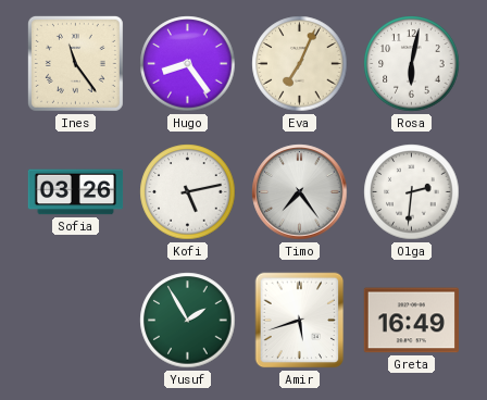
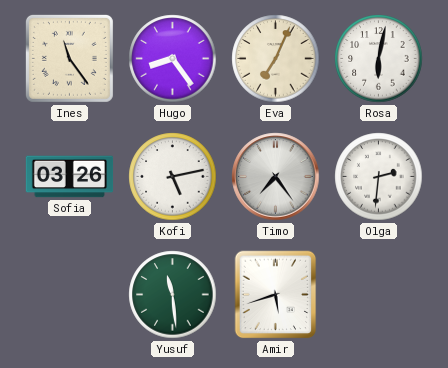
Yusuf: 1:55 -> 11:29
Greta: 16:49 -> none
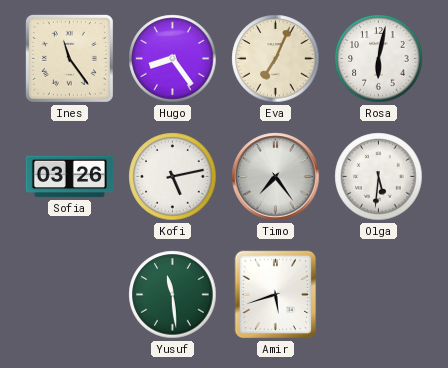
Olga: 2:31 -> 5:31
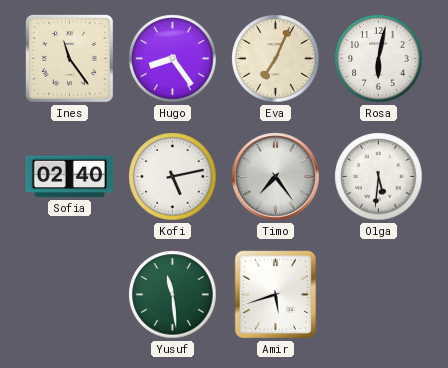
Sofia: 03:26 -> 02:40
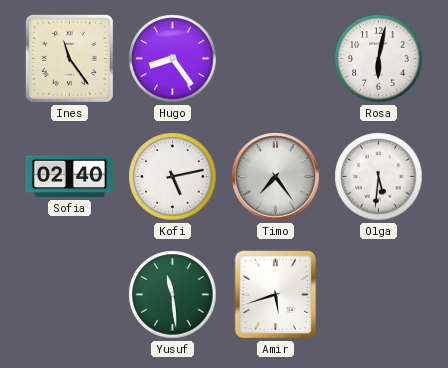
Eva: 7:04 -> none
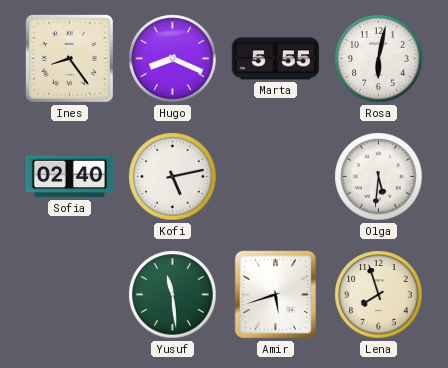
Ines: 11:24 -> 8:24
Hugo: 8:24 -> 8:19
Marta: none -> 5:55
Timo: 7:24 -> none
Lena: none -> 7:57
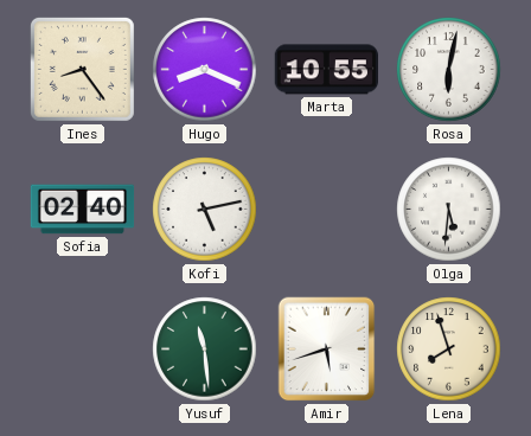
Marta: 5:55 -> 10:55
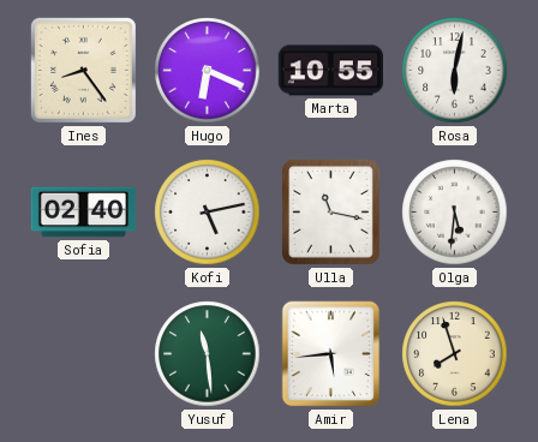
Hugo: 8:19 -> 6:19
Ulla: none -> 11:17
Amir: 5:42 -> 5:44
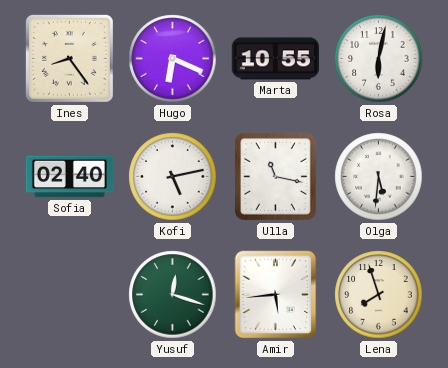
Yusuf: 11:29 -> 12:18
